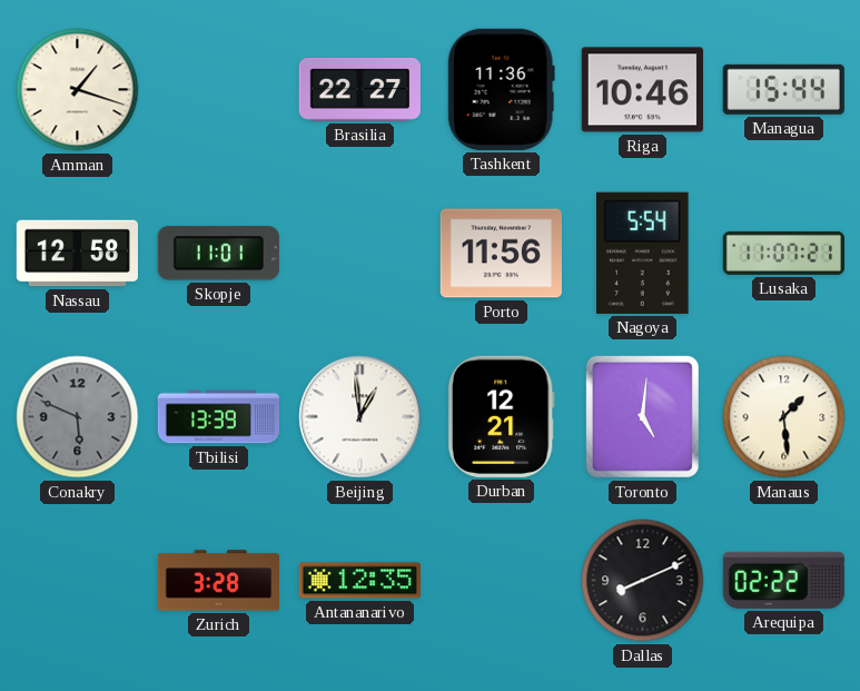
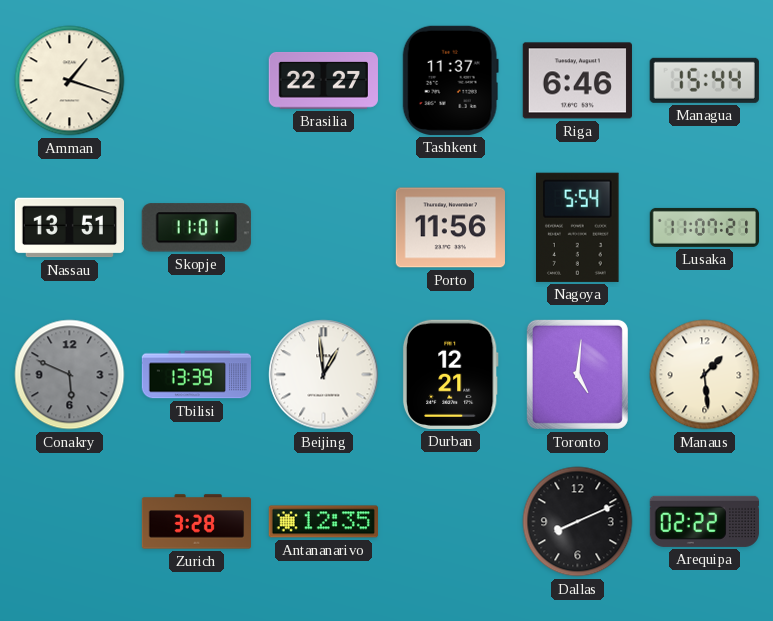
Tashkent: 11:36 -> 11:37
Riga: 10:46 -> 6:46
Nassau: 12:58 -> 13:51
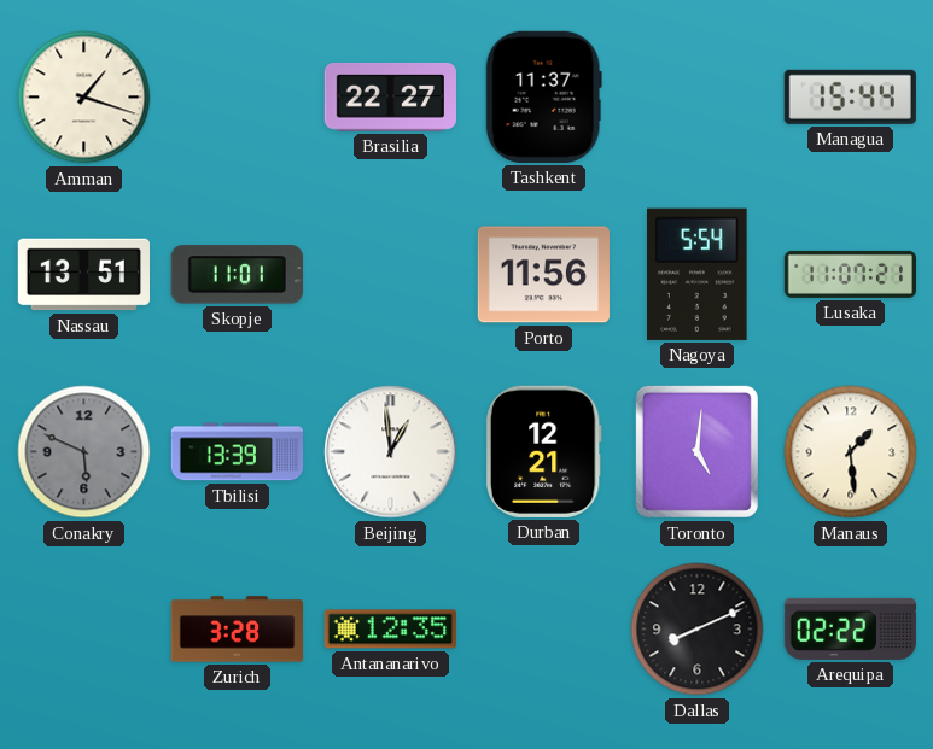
Riga: 6:46 -> none
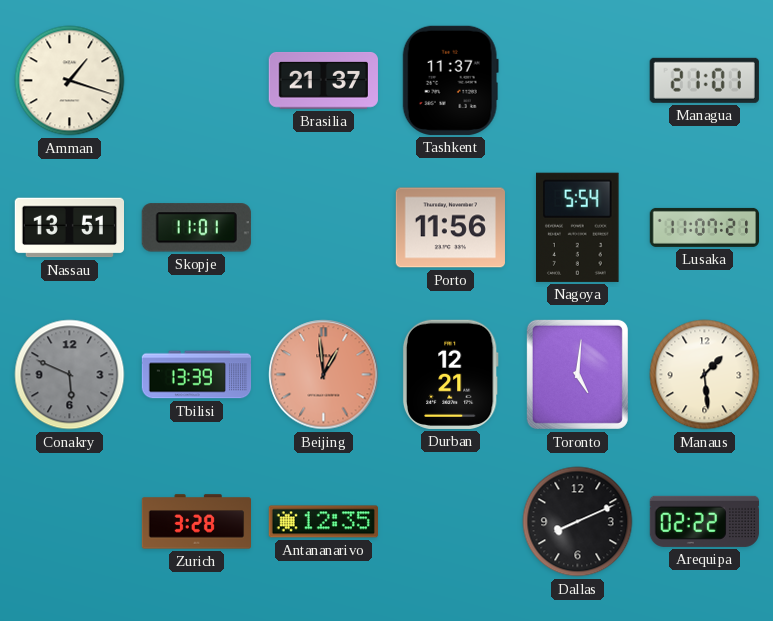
Brasilia: 22:27 -> 21:37
Managua: 15:44 -> 21:01
Beijing dial: white -> salmon
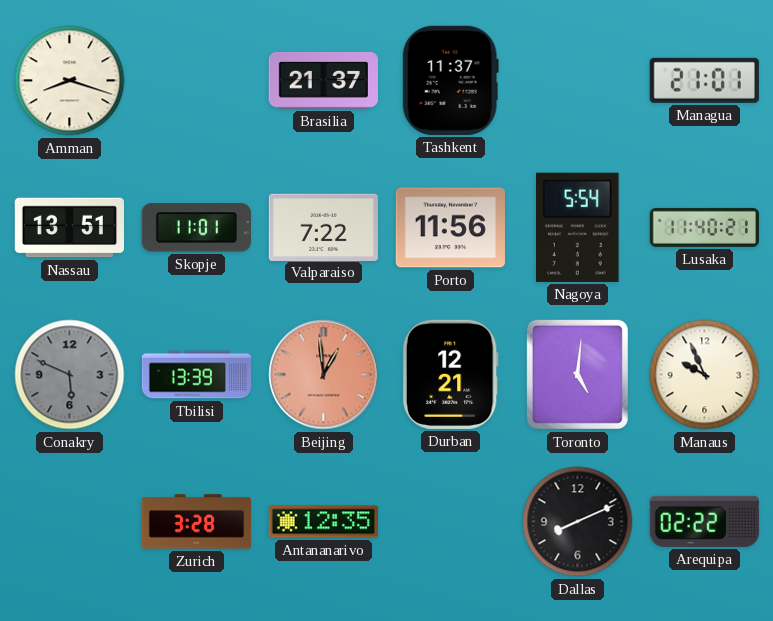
Amman: 1:18 -> 8:18
Valparaiso: none -> 7:22
Lusaka: 11:07 -> 11:40
Manaus: 1:29 -> 9:56
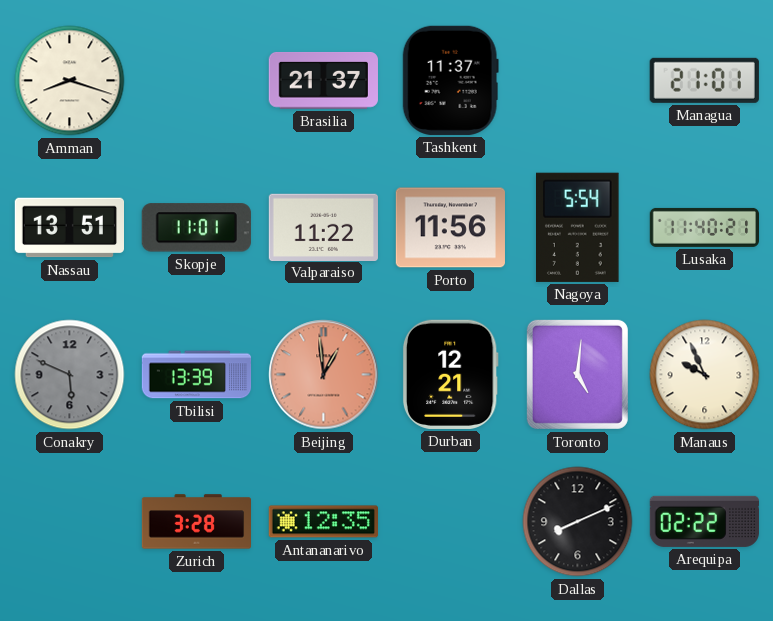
Valparaiso: 7:22 -> 11:22
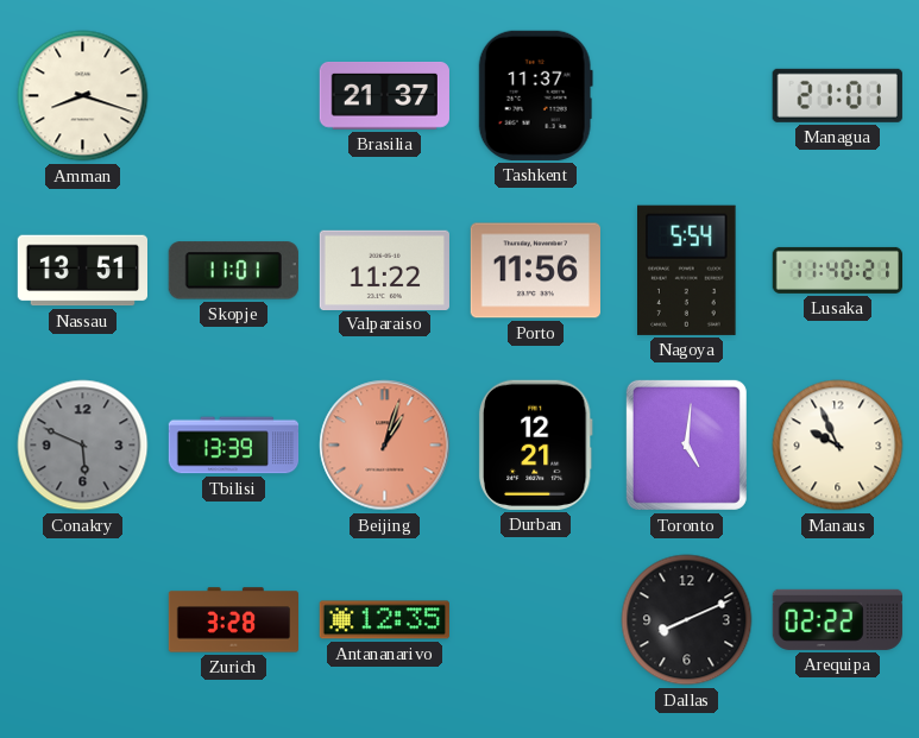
Beijing: 12:59 -> 1:03
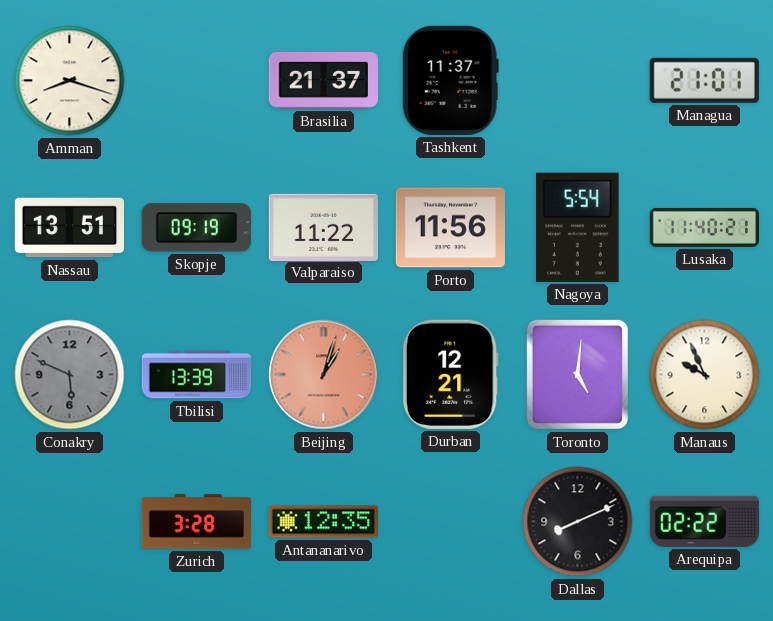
Skopje: 11:01 -> 09:19
